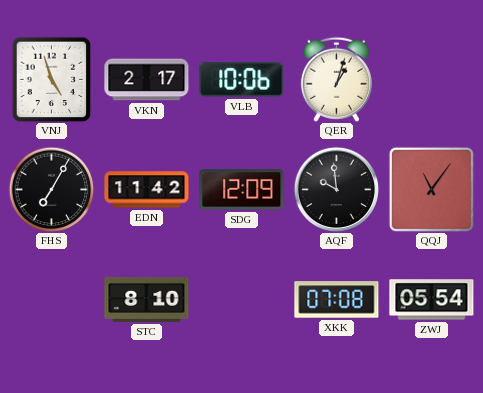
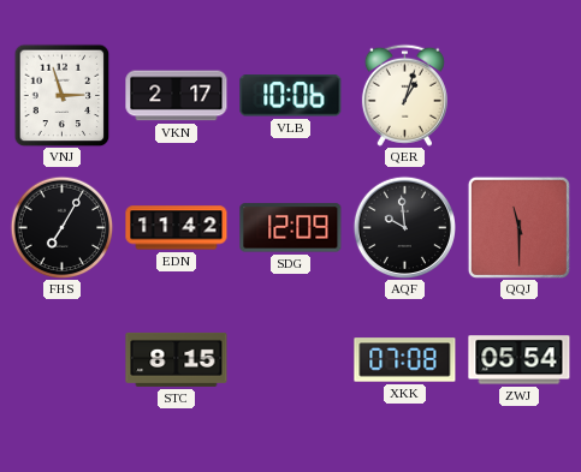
VNJ: 4:57 -> 2:57
QQJ: 11:06 -> 11:30
STC: 8:10 -> 8:15
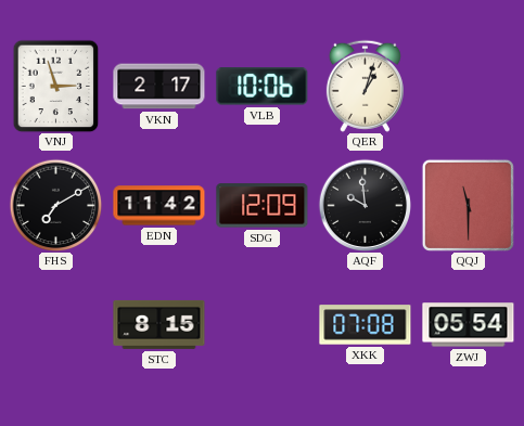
FHS: 7:05 -> 7:10
